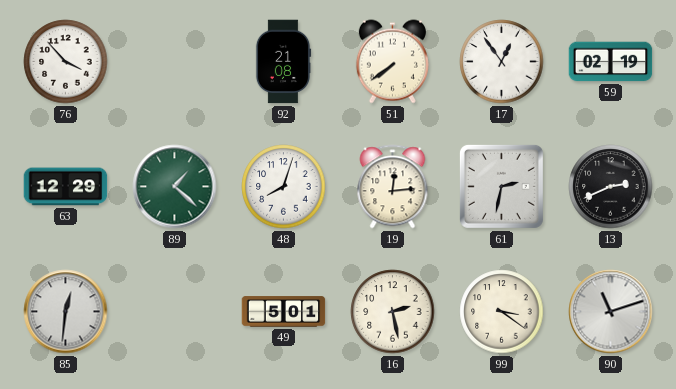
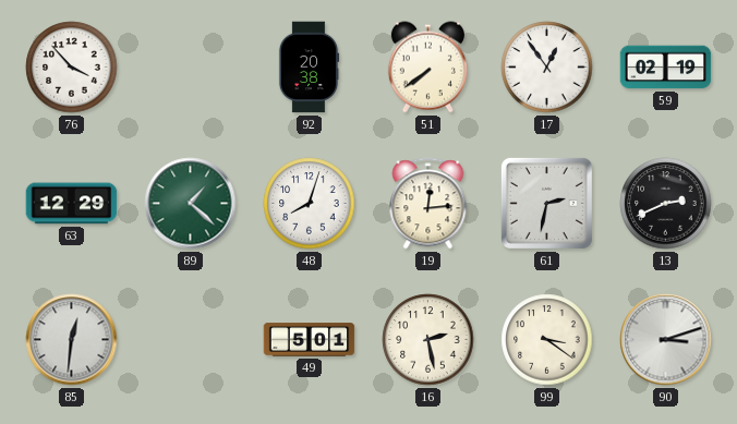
92: 21:08 -> 20:38
90: 11:12 -> 3:12
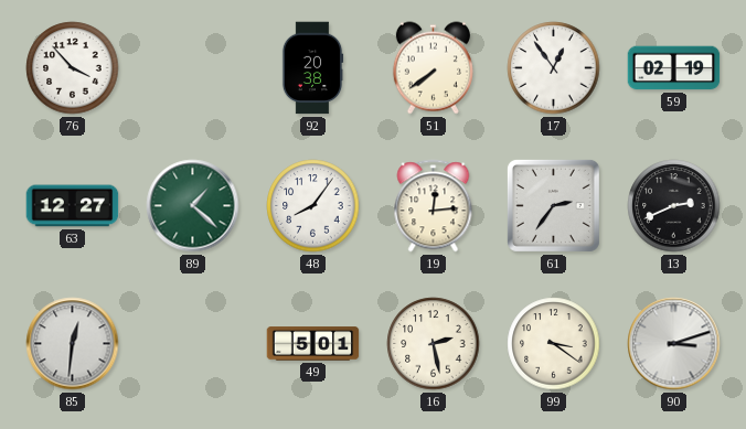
63: 12:29 -> 12:27
48: 8:03 -> 8:06
61: 2:32 -> 2:36
